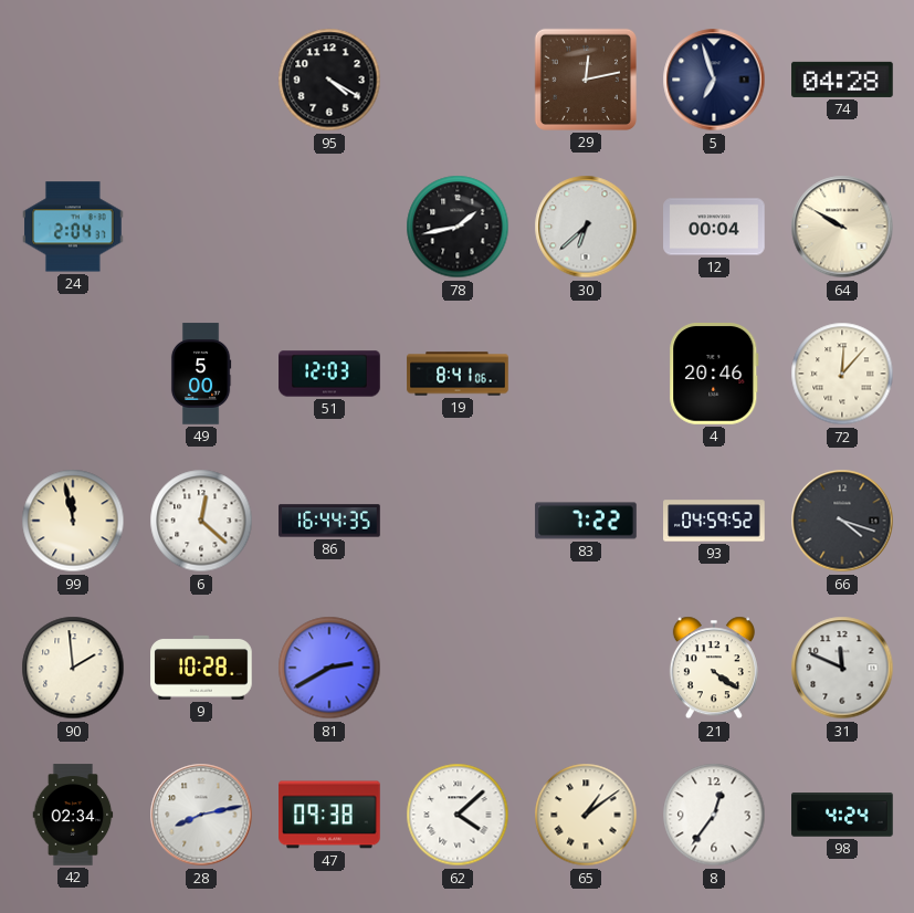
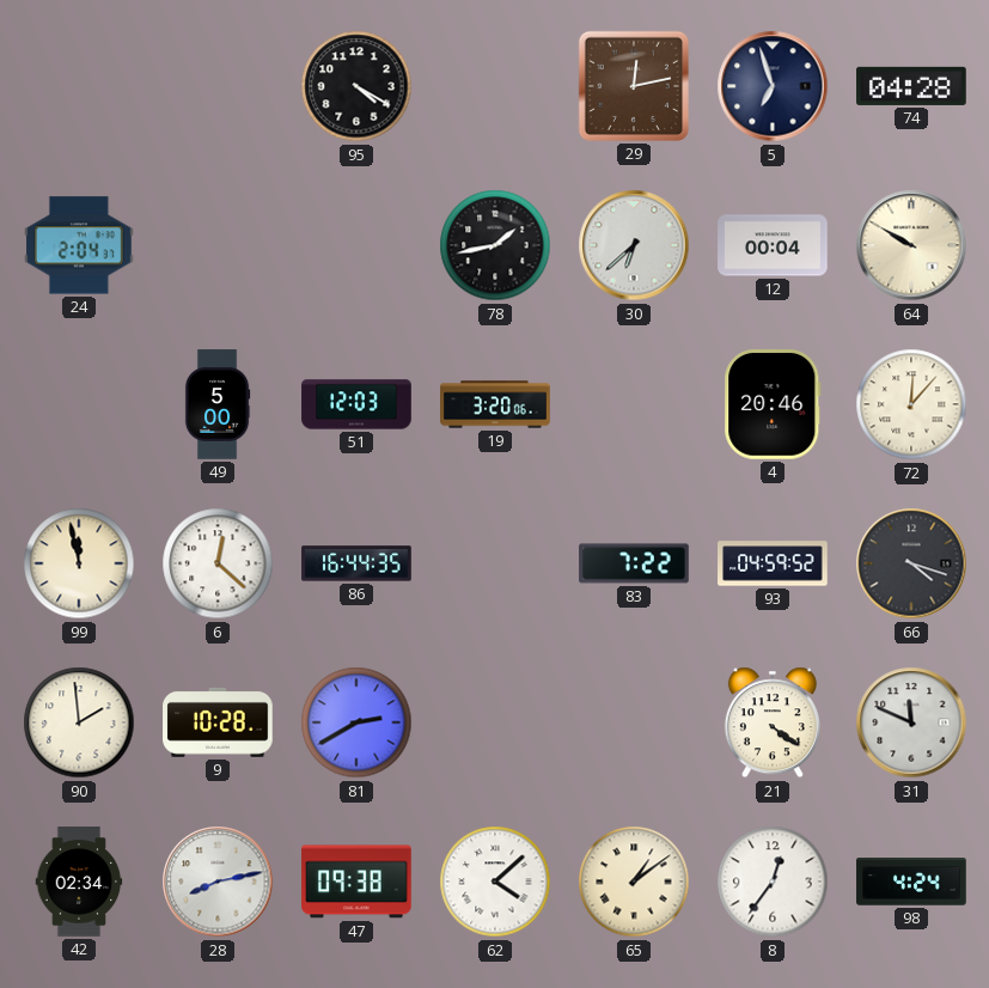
19: 8:41 -> 3:20
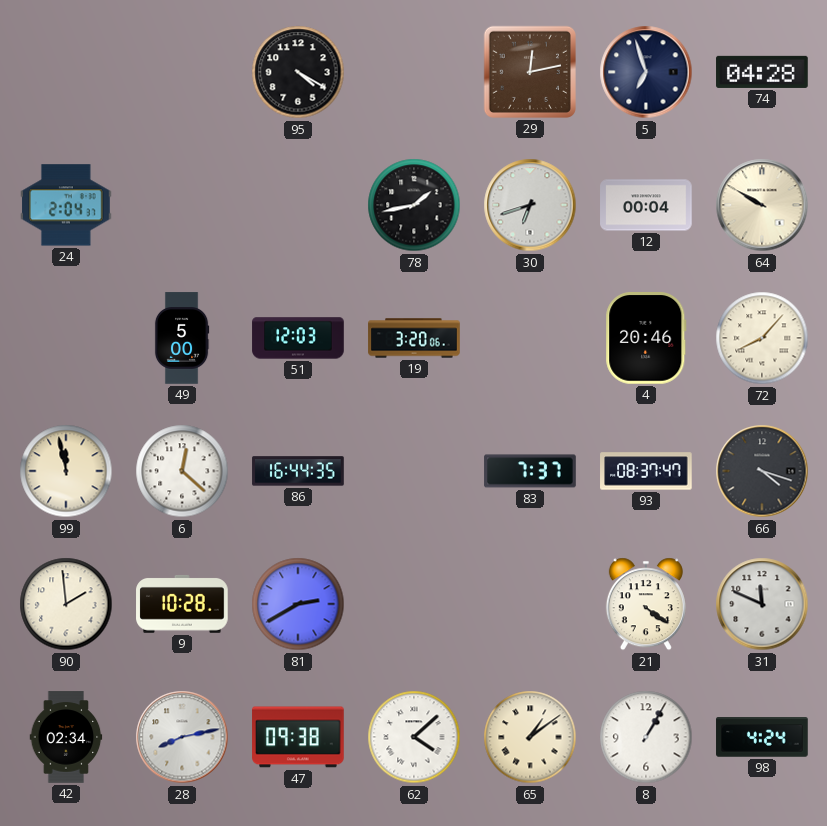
30: 6:38 -> 6:42
72: 12:07 -> 8:07
83: 7:22 -> 7:37
93: 04:59 -> 08:37
8: 12:36 -> 1:05
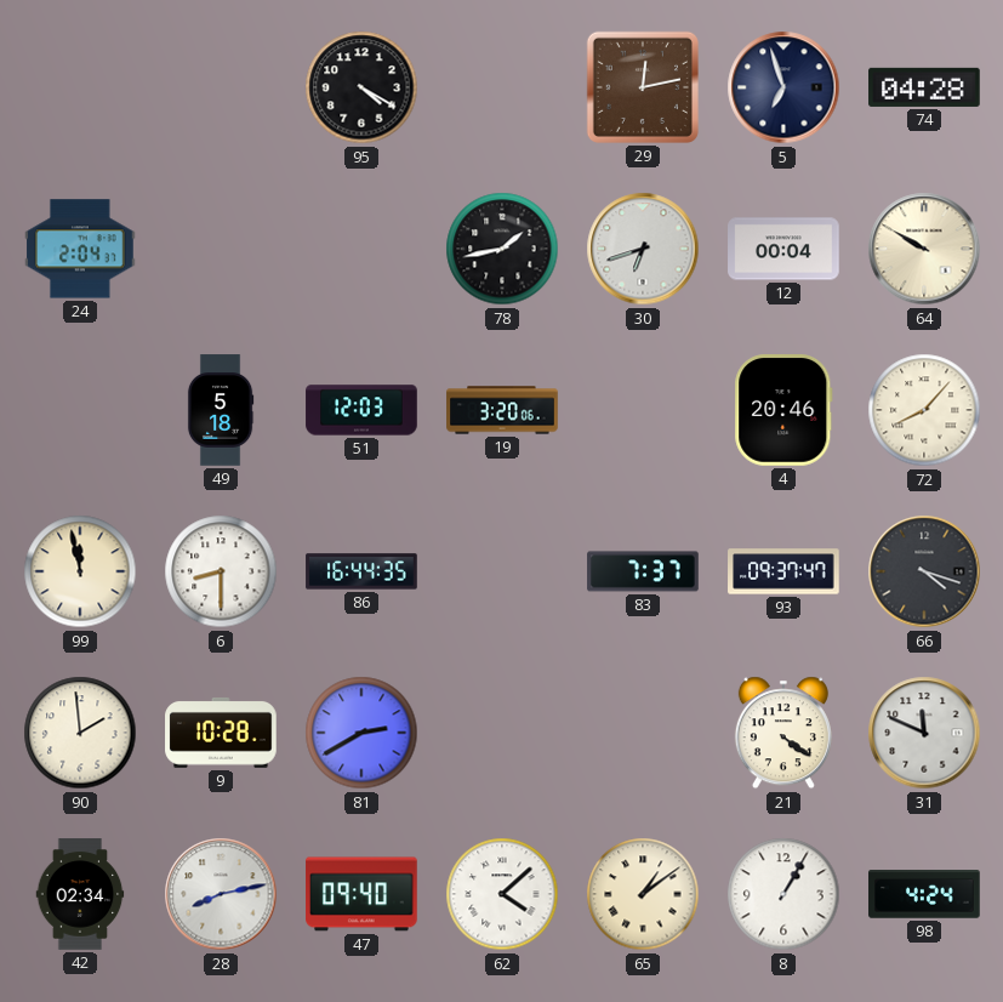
49: 5:00 -> 5:18
6: 12:22 -> 8:30
93: 08:37 -> 09:37
47: 09:38 -> 09:40
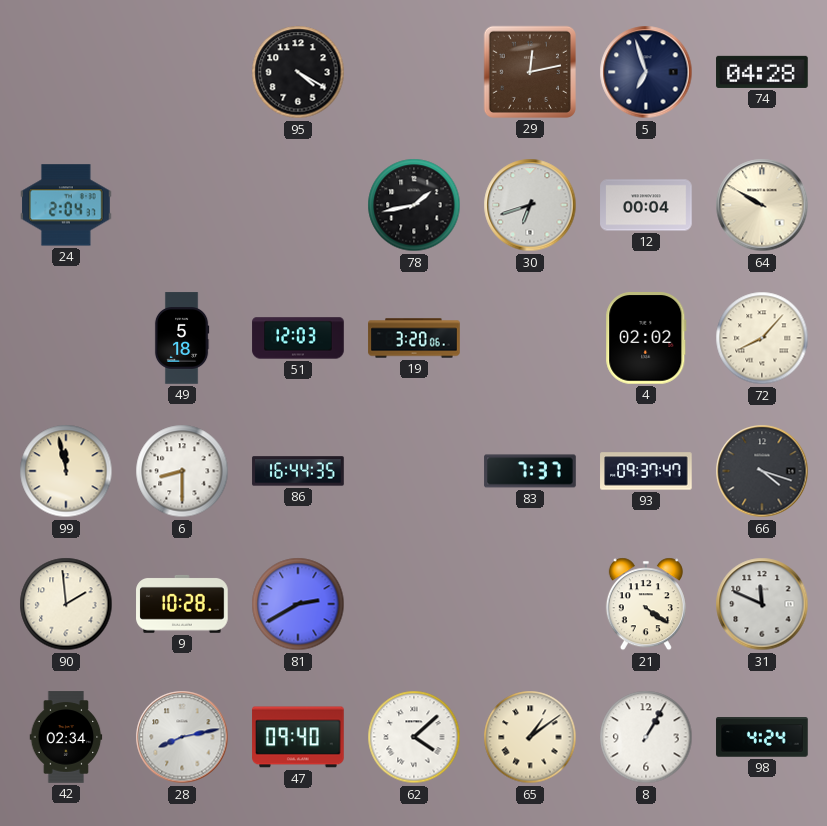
4: 20:46 -> 02:02
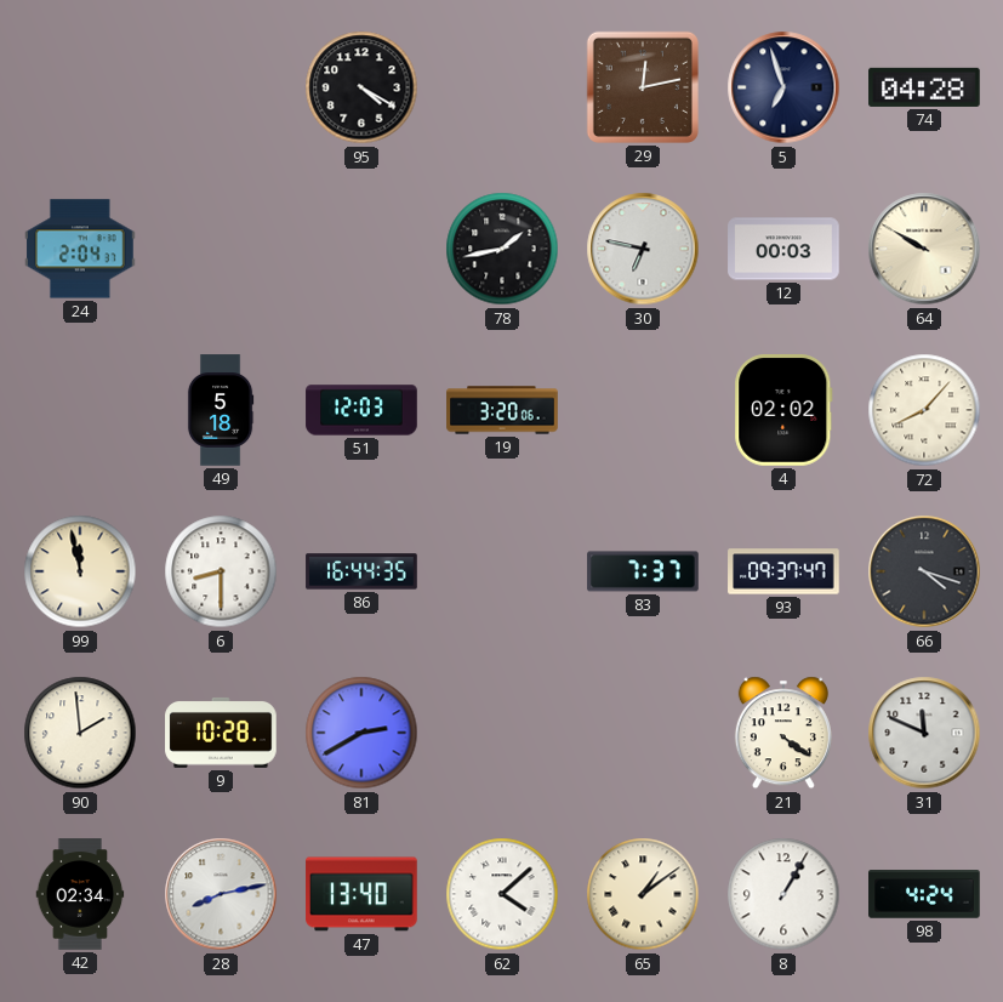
30: 6:42 -> 6:47
12: 00:04 -> 00:03
47: 09:40 -> 13:40
